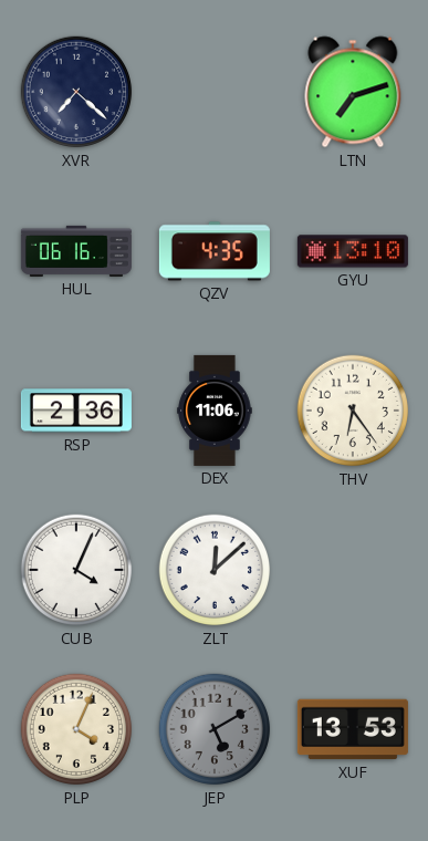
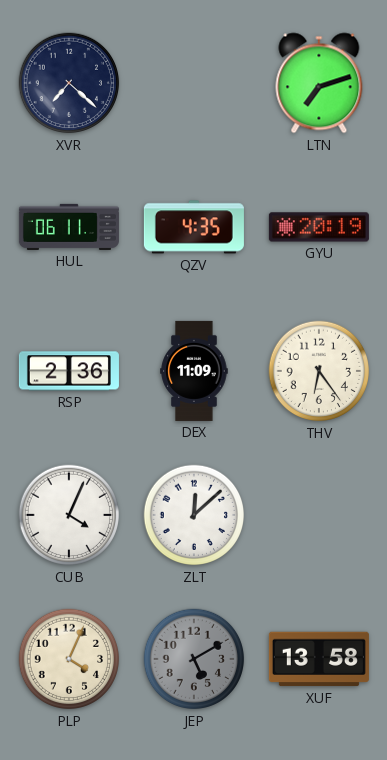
HUL: 06:16 -> 06:11
GYU: 13:10 -> 20:19
DEX: 11:06 -> 11:09
XUF: 13:53 -> 13:58
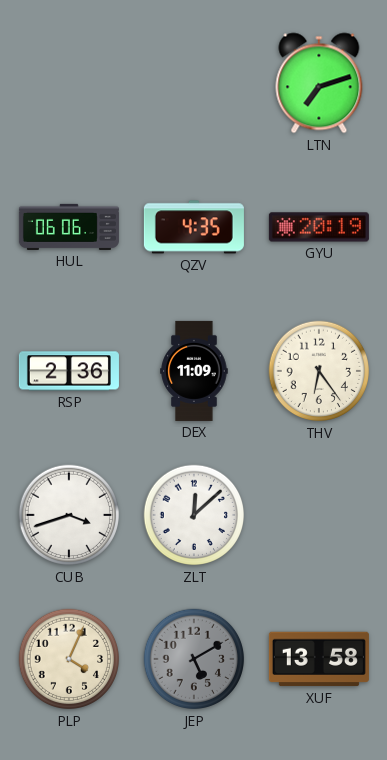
XVR: 7:22 -> none
HUL: 06:11 -> 06:06
CUB: 4:04 -> 3:42
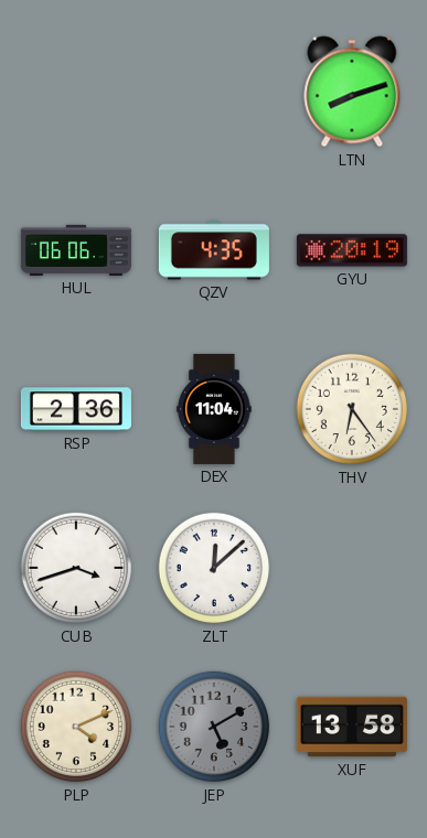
LTN: 7:12 -> 8:12
DEX: 11:09 -> 11:04
PLP: 4:04 -> 4:11
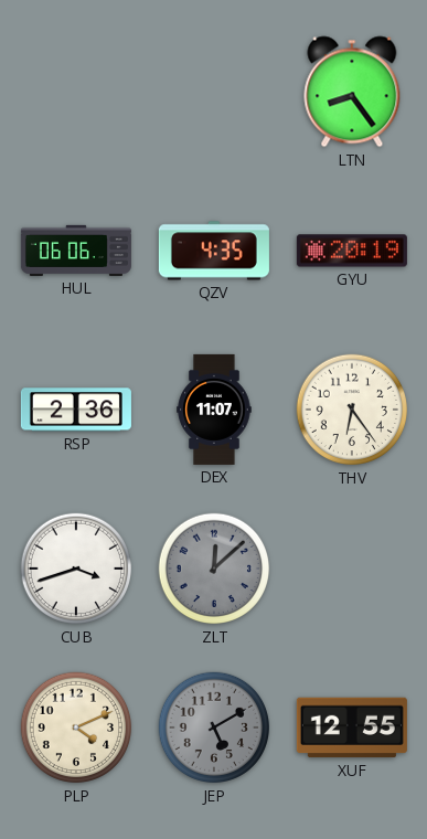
LTN: 8:12 -> 8:24
DEX: 11:04 -> 11:07
ZLT dial: white -> grey
XUF: 13:58 -> 12:55
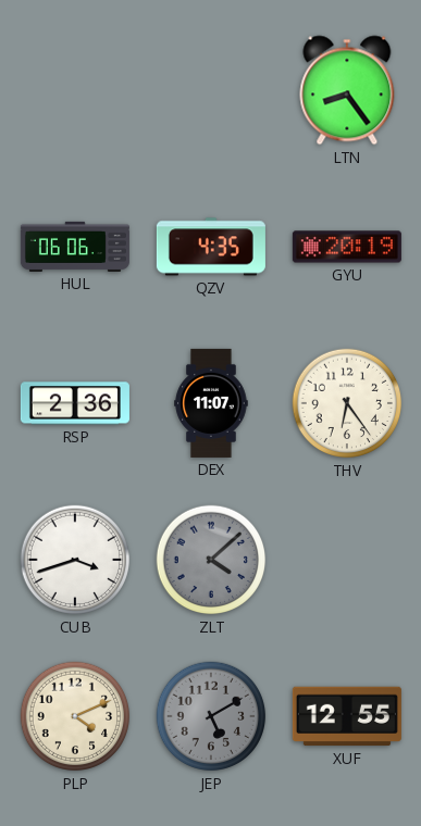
ZLT: 12:08 -> 4:08
